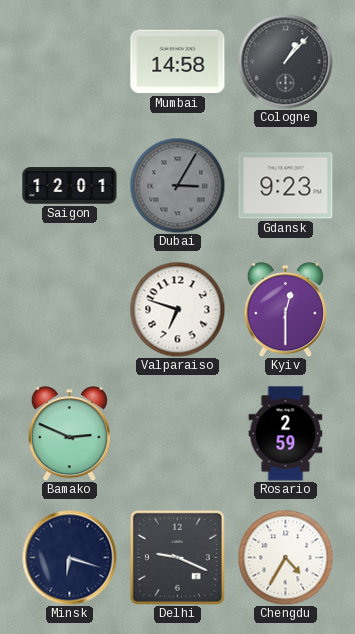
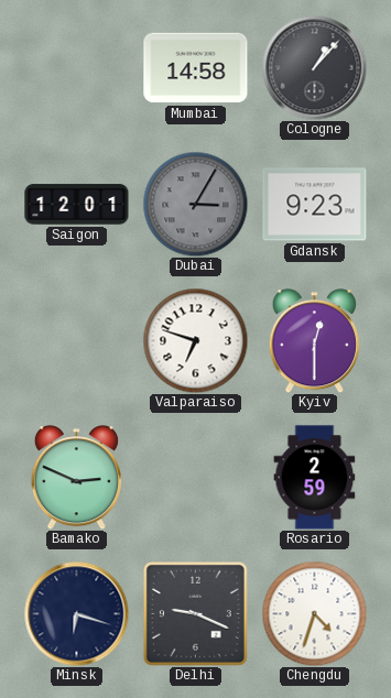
Chengdu: 4:35 -> 4:33
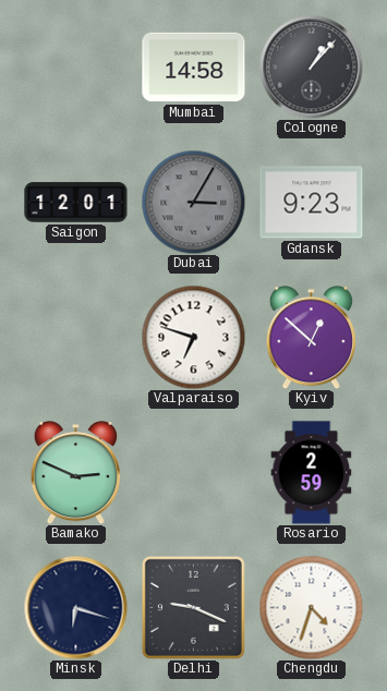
Kyiv: 12:30 -> 12:52
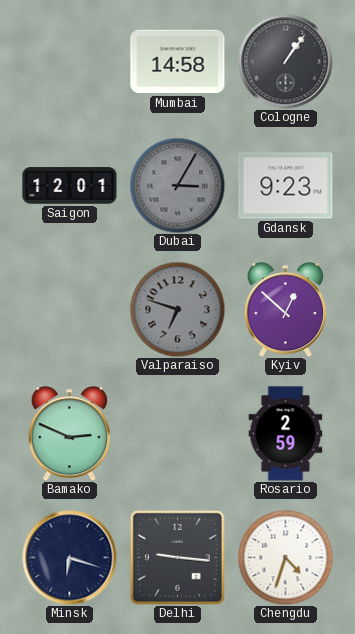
Cologne: 1:07 -> 1:06
Valparaiso dial: white -> grey
Delhi: 9:19 -> 9:16
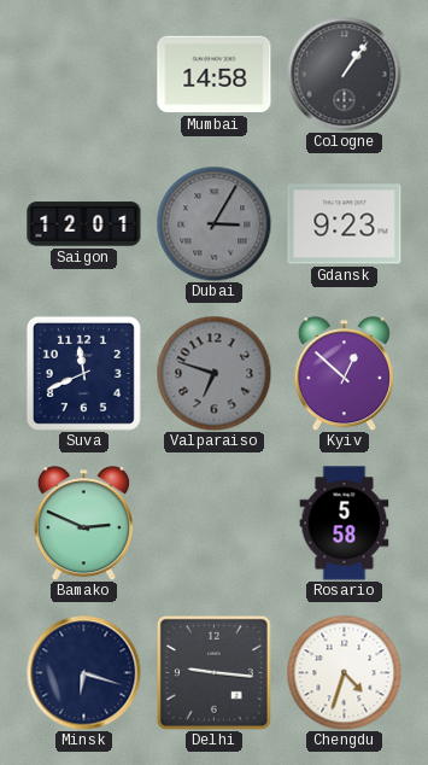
Suva: none -> 11:41
Rosario: 2:59 -> 5:58
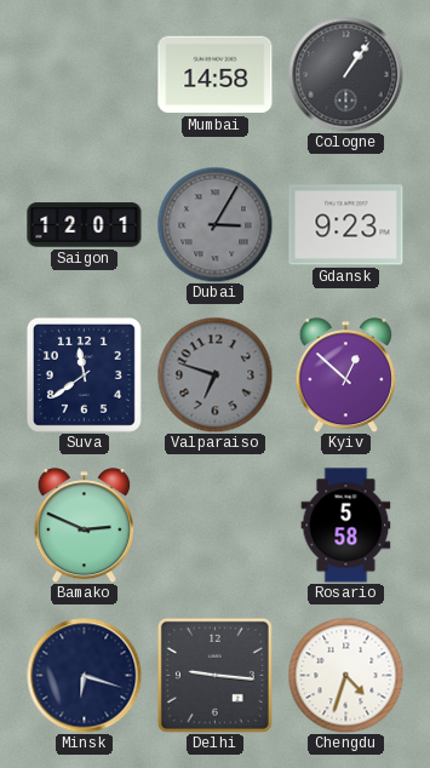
Suva: 11:41 -> 11:39
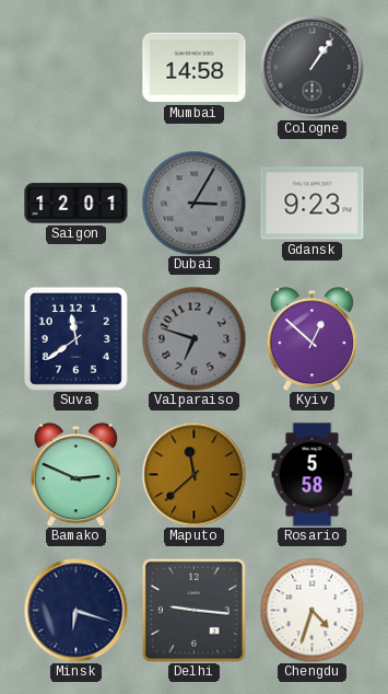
Maputo: none -> 11:38
